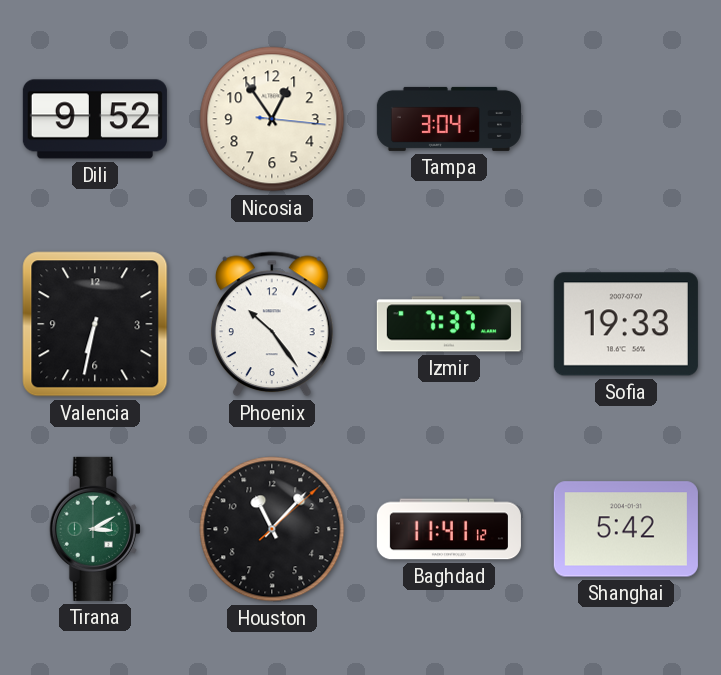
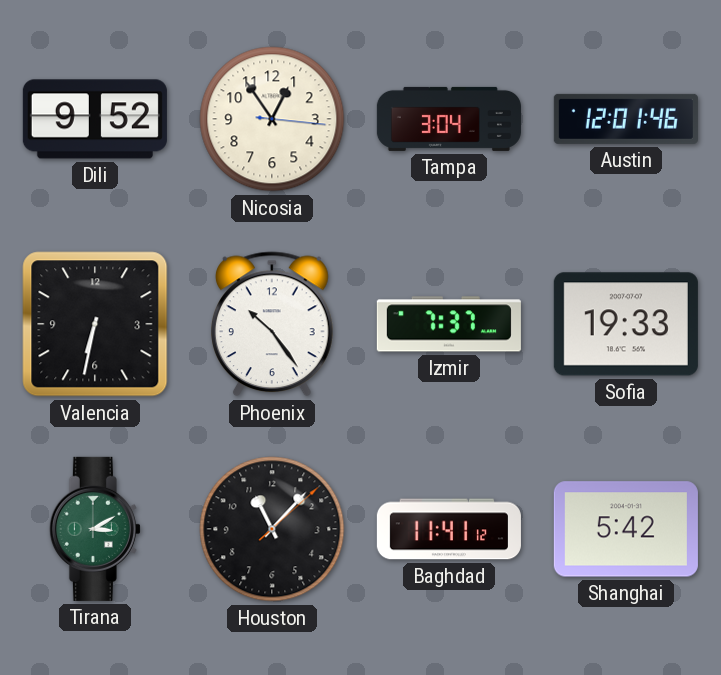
Austin: none -> 12:01
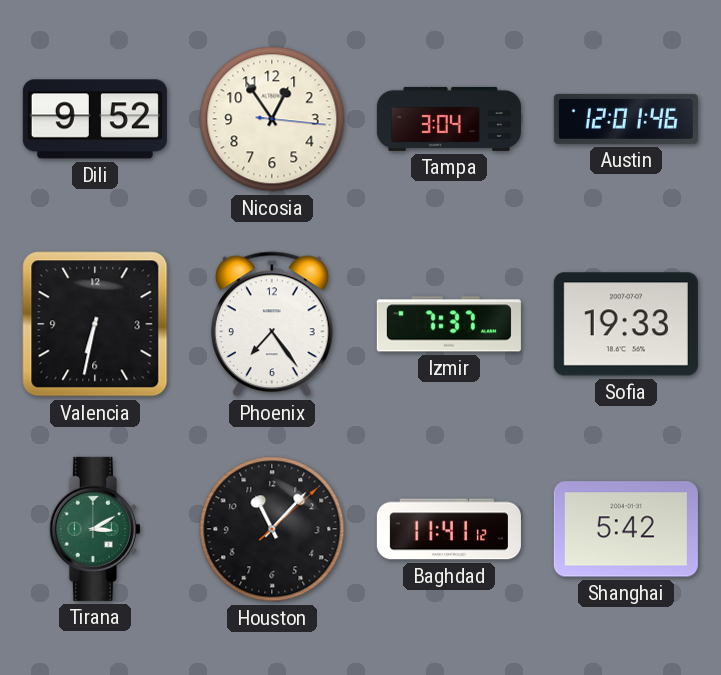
Phoenix: 10:24 -> 7:24
